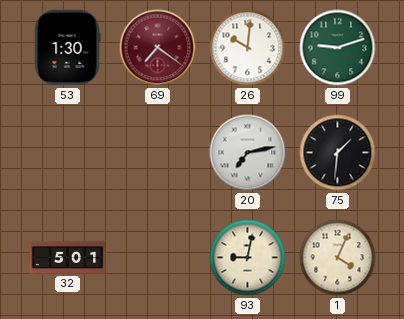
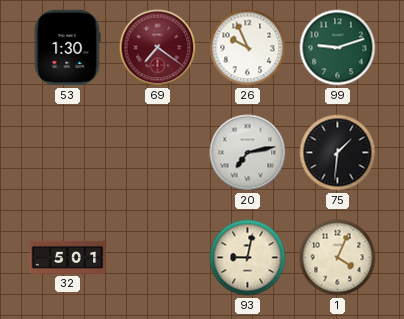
26: 10:01 -> 9:56
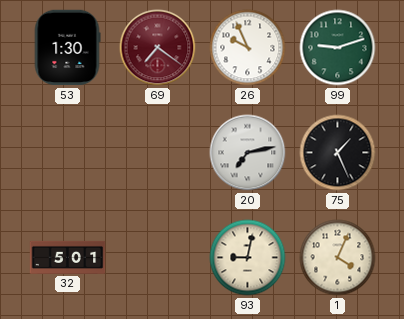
75: 1:31 -> 1:26
